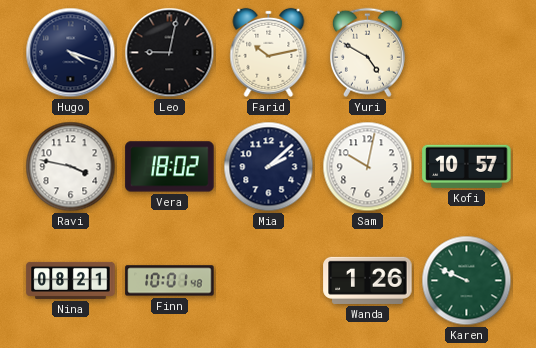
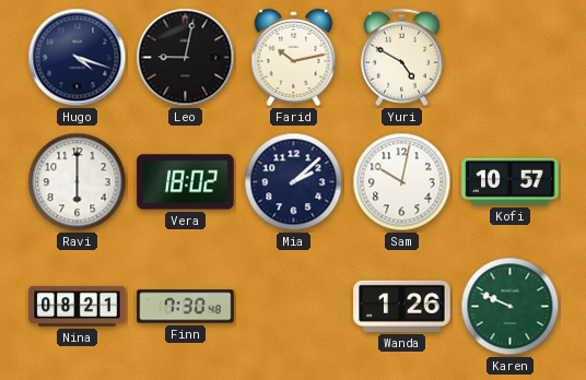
Ravi: 3:47 -> 6:00
Finn: 10:01 -> 7:30
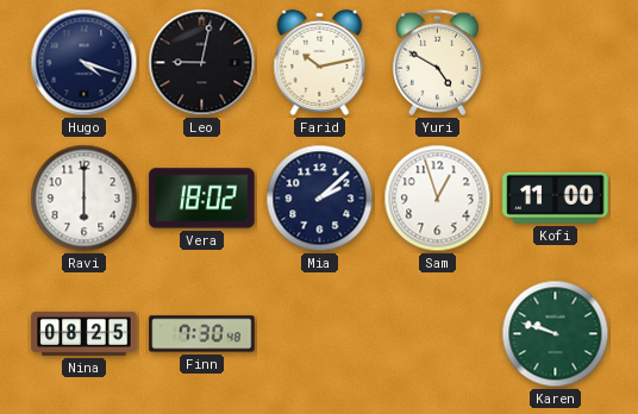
Sam: 10:02 -> 12:57
Kofi: 10:57 -> 11:00
Nina: 08:21 -> 08:25
Wanda: 1:26 -> none
Karen: 9:49 -> 9:48
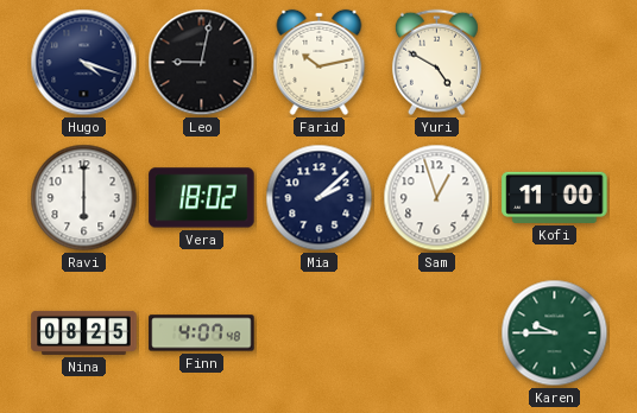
Finn: 7:30 -> 4:07
Karen: 9:48 -> 9:45
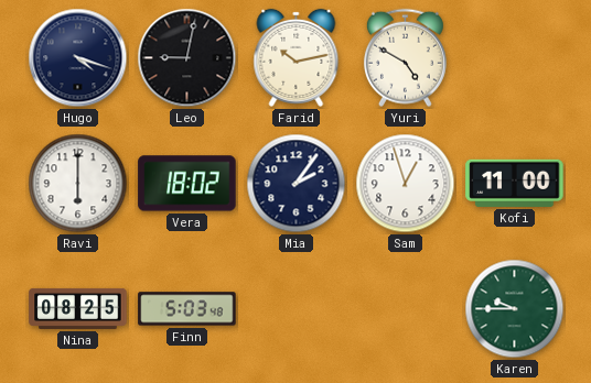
Mia: 2:08 -> 2:06
Finn: 4:07 -> 5:03
